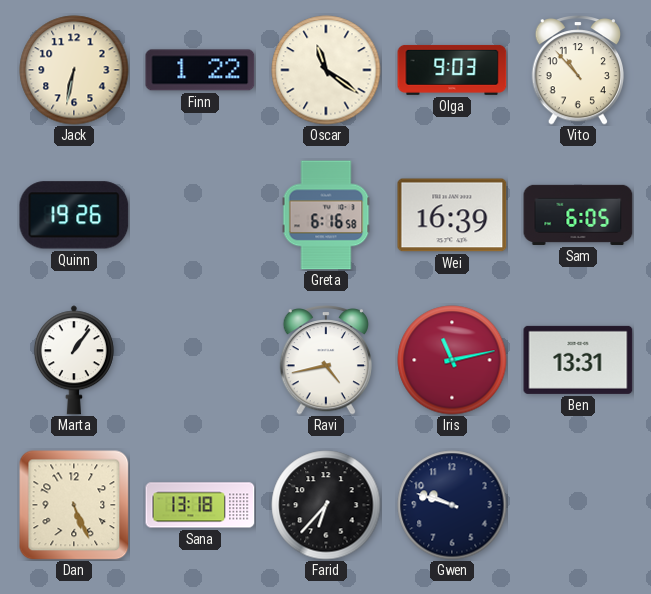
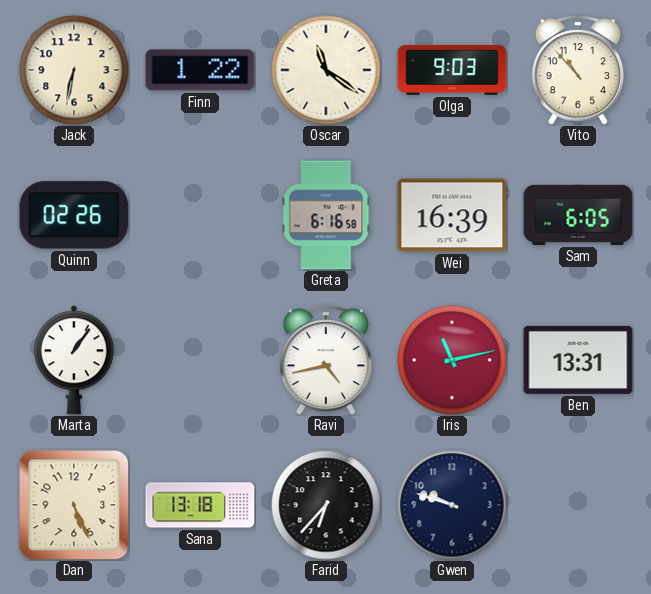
Quinn: 19:26 -> 02:26
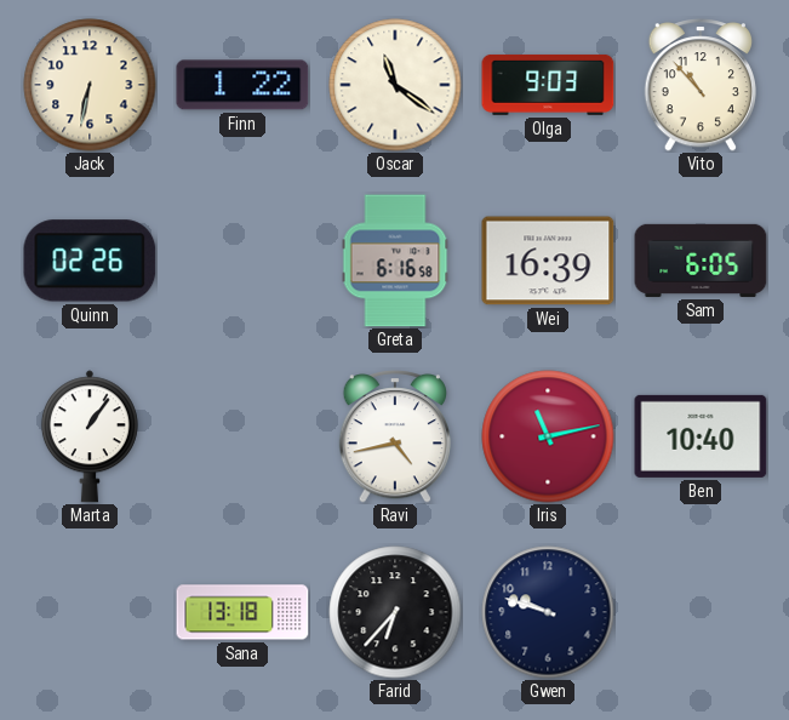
Ben: 13:31 -> 10:40
Dan: 5:26 -> none
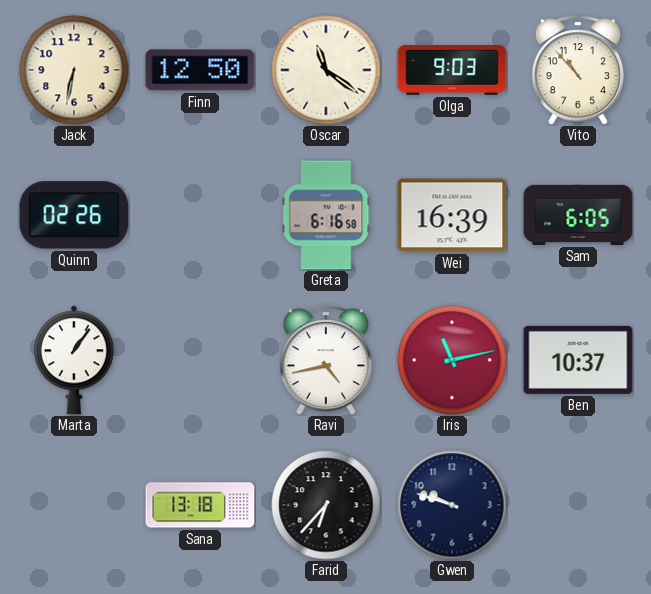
Finn: 1:22 -> 12:50
Ben: 10:40 -> 10:37
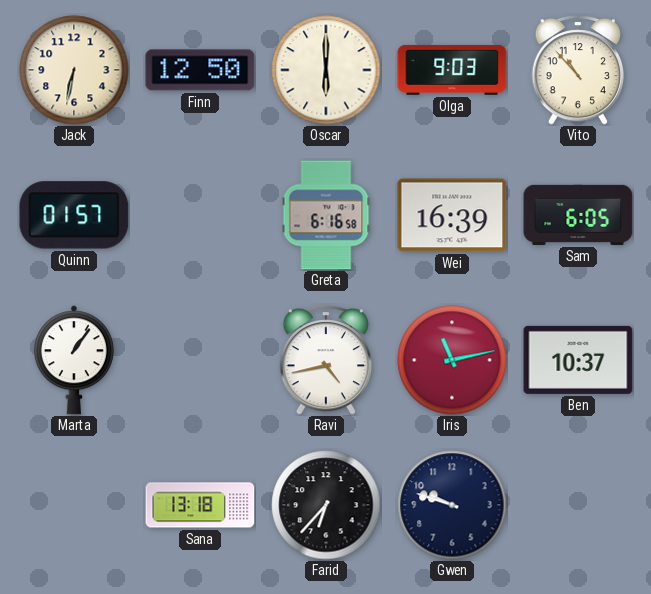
Oscar: 11:21 -> 6:00
Quinn: 02:26 -> 01:57
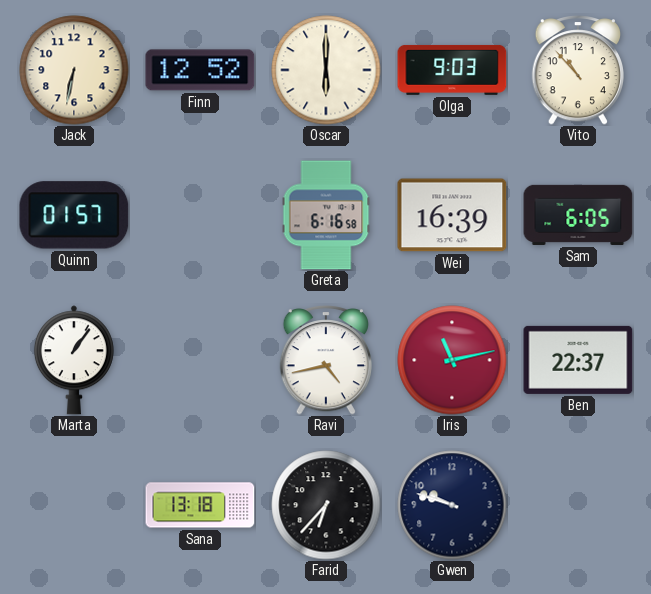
Finn: 12:50 -> 12:52
Ben: 10:37 -> 22:37
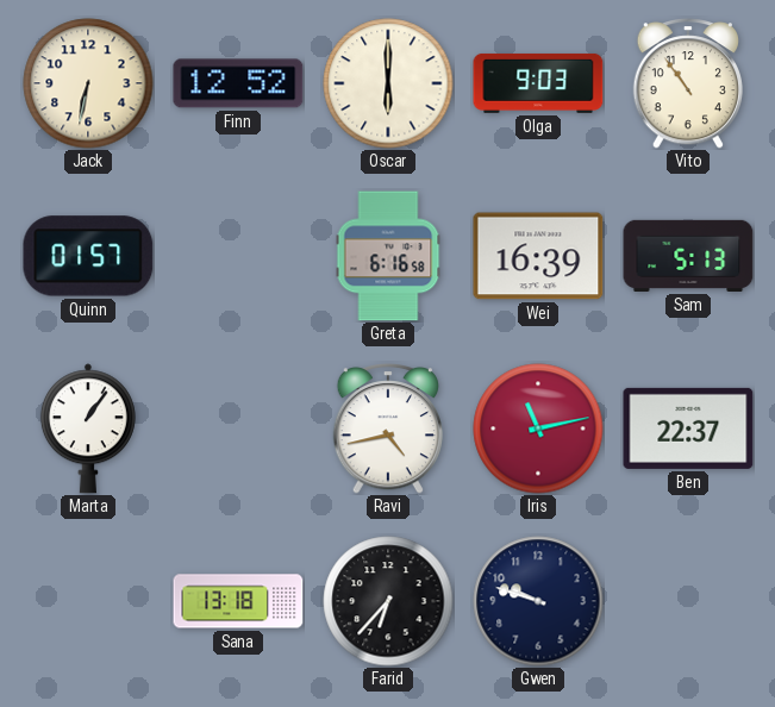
Vito: 10:53 -> 10:54
Sam: 6:05 -> 5:13
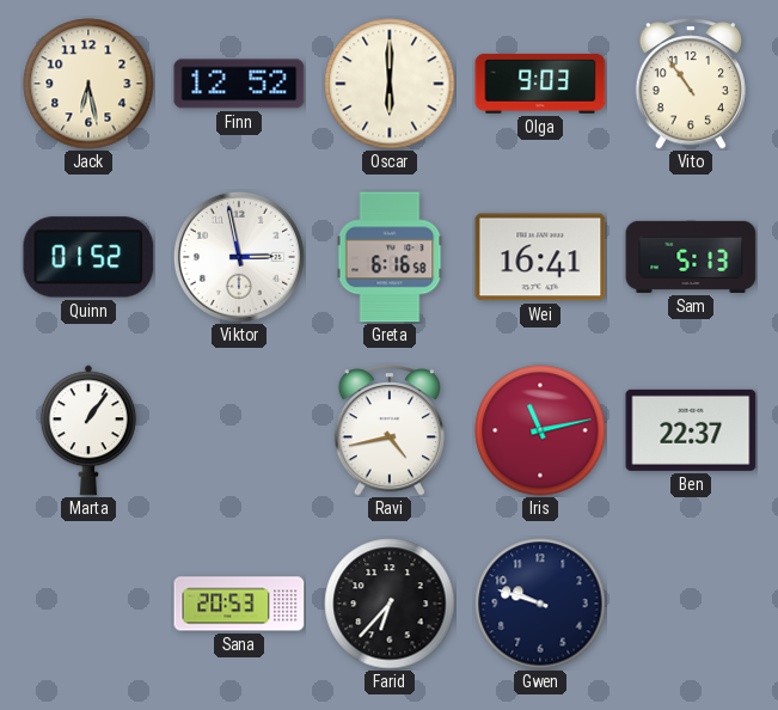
Jack: 6:32 -> 6:28
Quinn: 01:57 -> 01:52
Viktor: none -> 2:58
Wei: 16:39 -> 16:41
Sana: 13:18 -> 20:53
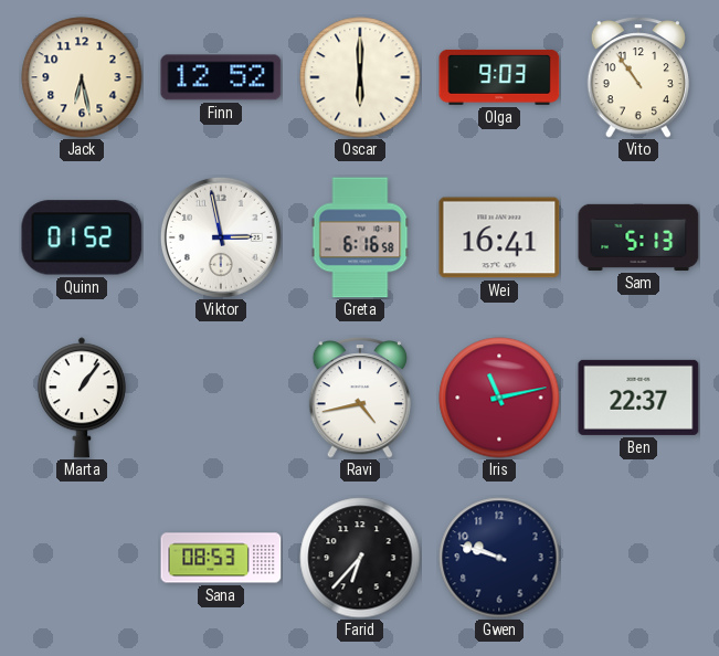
Sana: 20:53 -> 08:53
